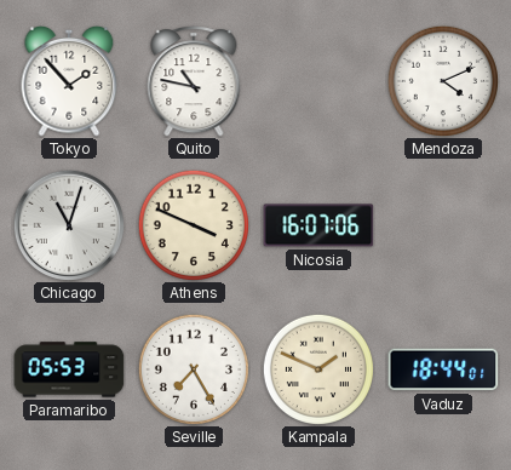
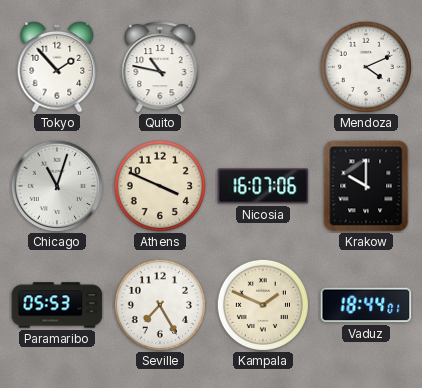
Krakow: none -> 10:00
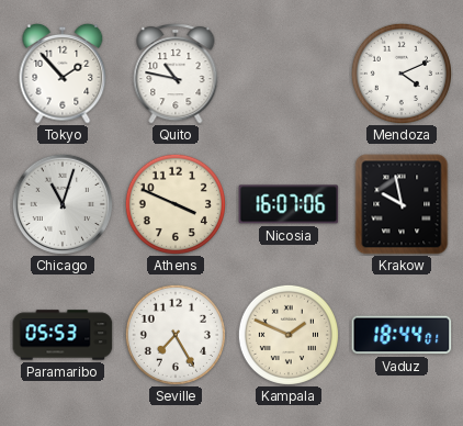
Krakow: 10:00 -> 9:58
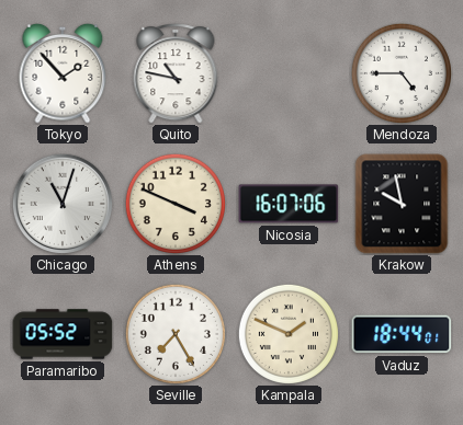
Mendoza: 4:11 -> 4:45
Paramaribo: 05:53 -> 05:52
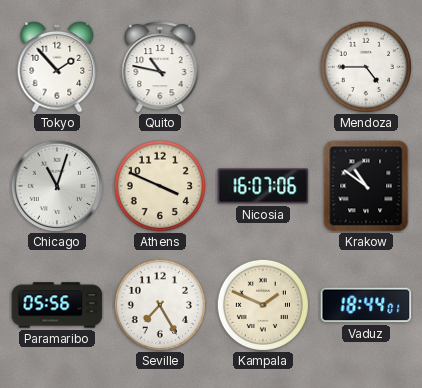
Krakow: 9:58 -> 10:51
Paramaribo: 05:52 -> 05:56
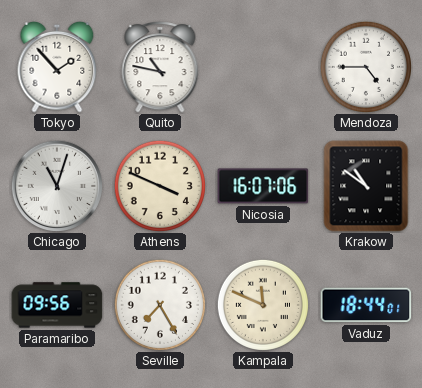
Paramaribo: 05:56 -> 09:56
Kampala: 1:49 -> 11:49
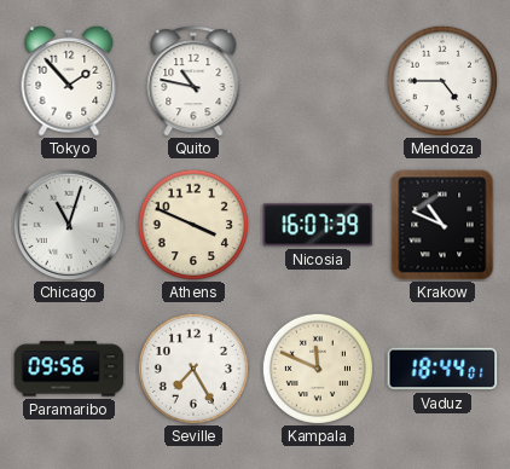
Nicosia: 16:07:06 -> 16:07:39
Krakow: 10:51 -> 10:49
